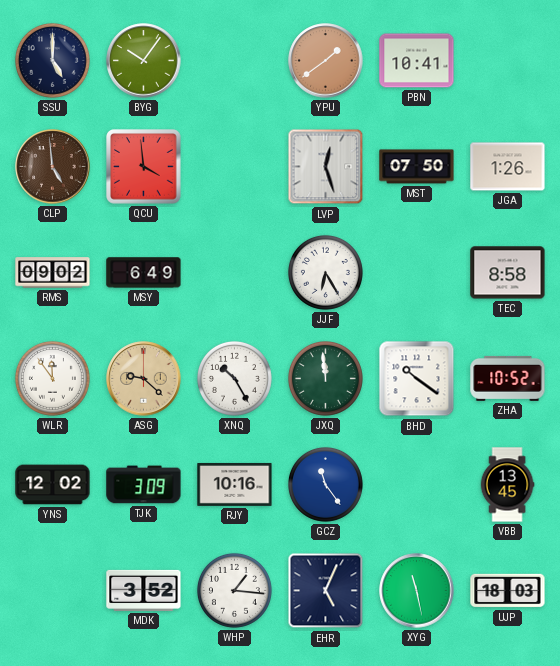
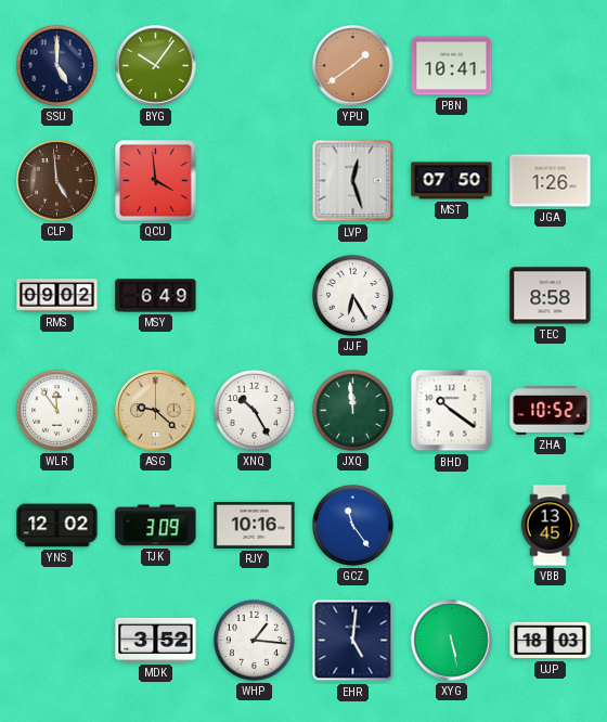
EHR: 5:04 -> 5:01
XYG: 11:28 -> 5:28
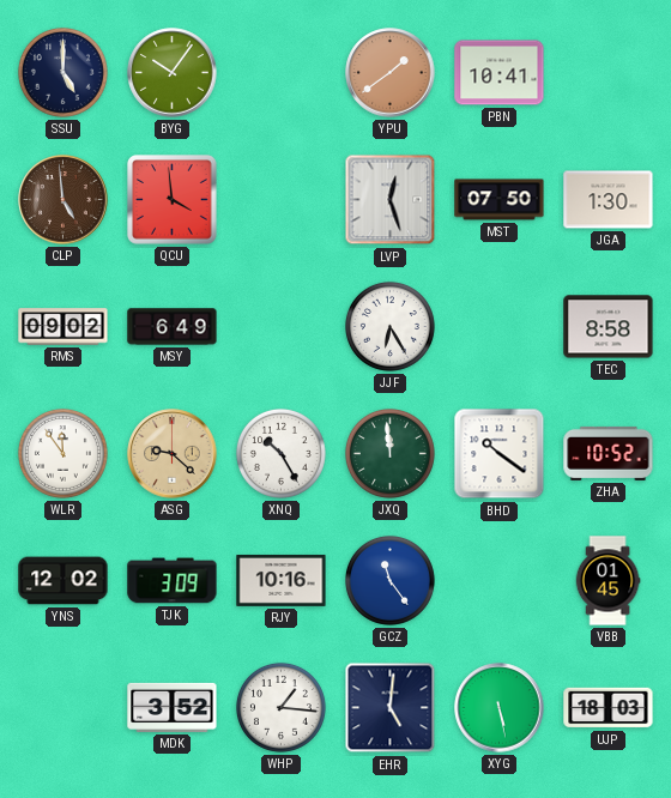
JGA: 1:26 -> 1:30
VBB: 13:45 -> 01:45
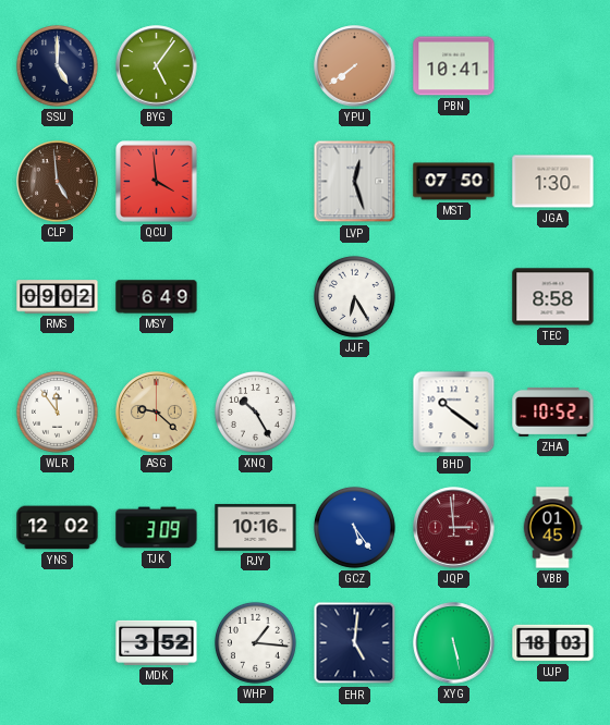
BYG: 10:06 -> 5:06
YPU: 1:39 -> 7:39
JXQ: 11:59 -> none
GCZ: 11:24 -> 5:24
JQP: none -> 2:59
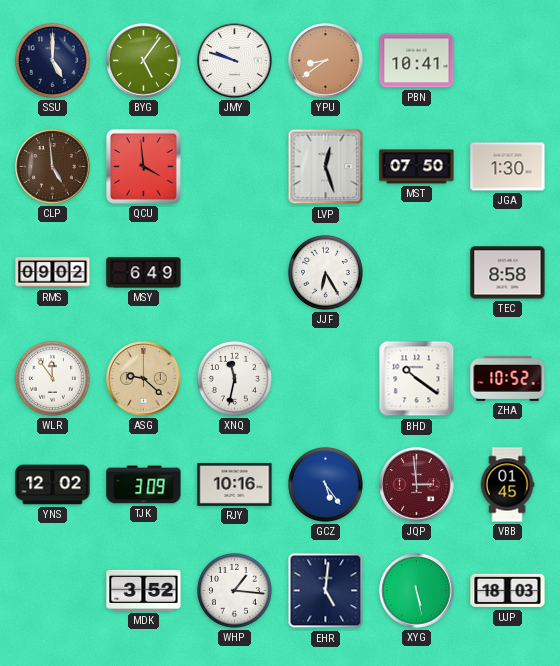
JMY: none -> 9:48
YPU: 7:39 -> 8:39
XNQ: 10:25 -> 11:32
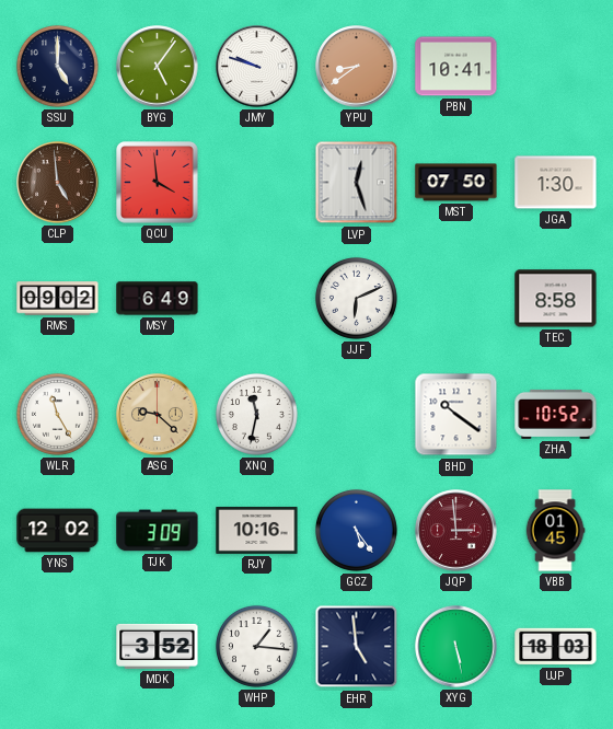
JJF: 6:25 -> 6:11
WLR: 11:54 -> 11:25
EHR: 5:01 -> 4:59
